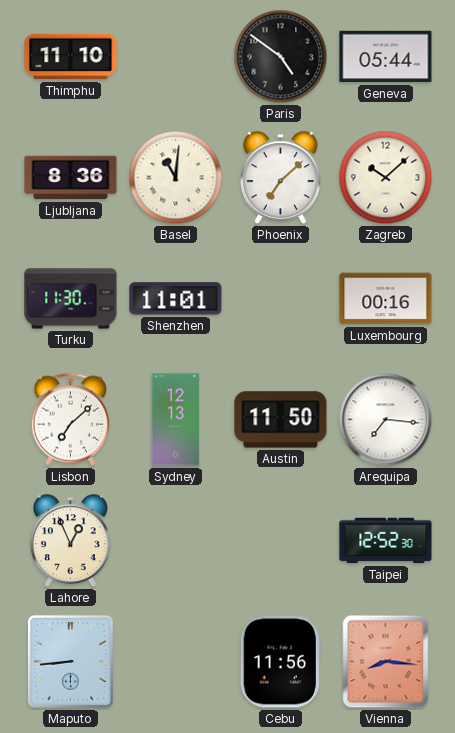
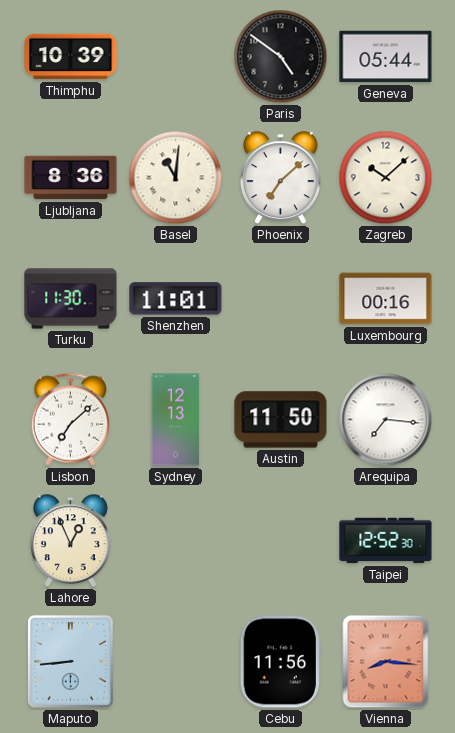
Thimphu: 11:10 -> 10:39
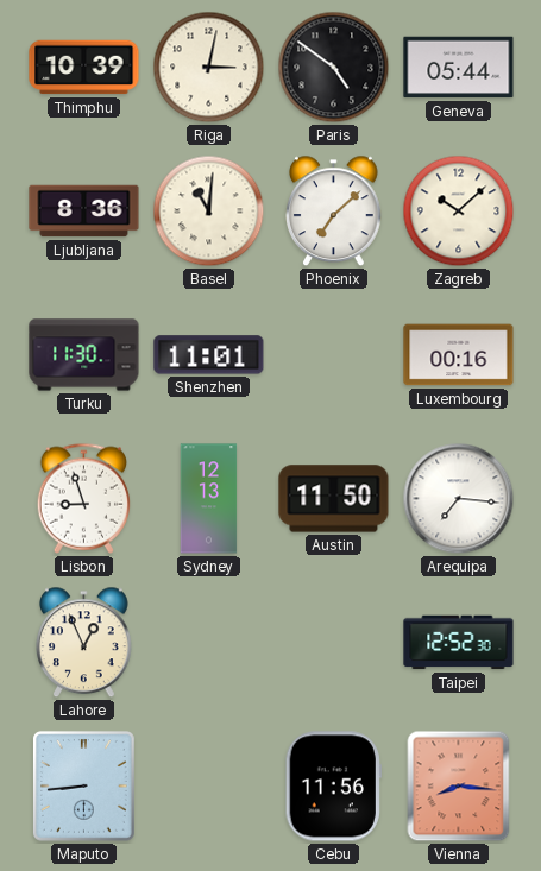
Riga: none -> 3:02
Lisbon: 7:08 -> 8:57
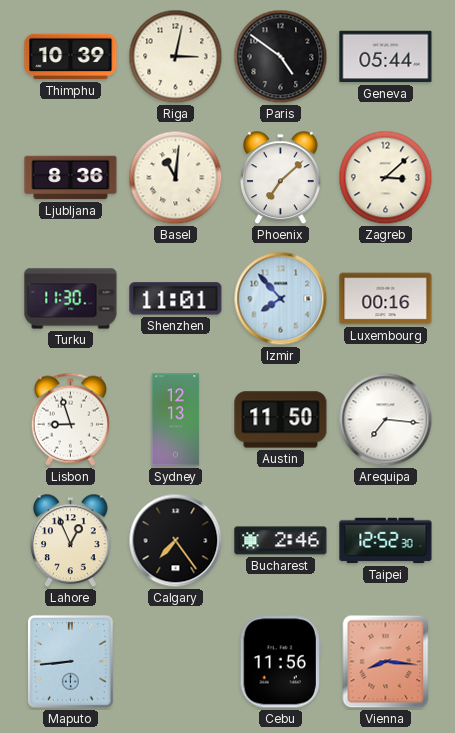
Zagreb: 10:08 -> 3:08
Izmir: none -> 7:53
Calgary: none -> 7:24
Bucharest: none -> 2:46
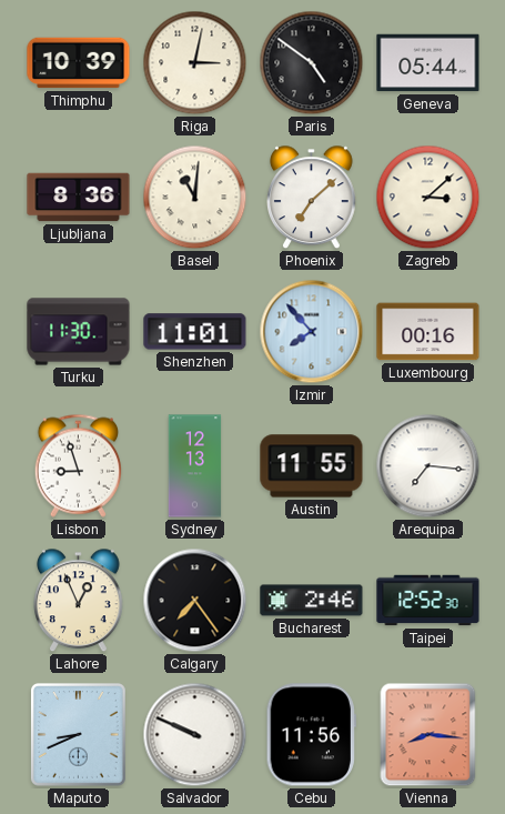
Austin: 11:50 -> 11:55
Maputo: 8:44 -> 8:41
Salvador: none -> 9:49
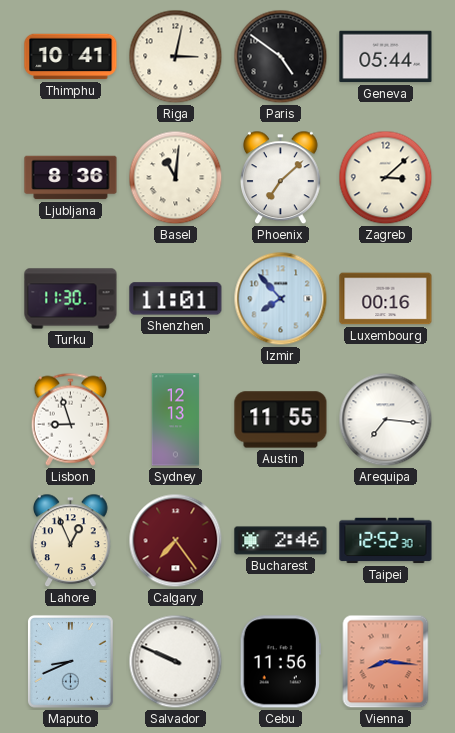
Thimphu: 10:39 -> 10:41
Calgary dial: black -> burgundy
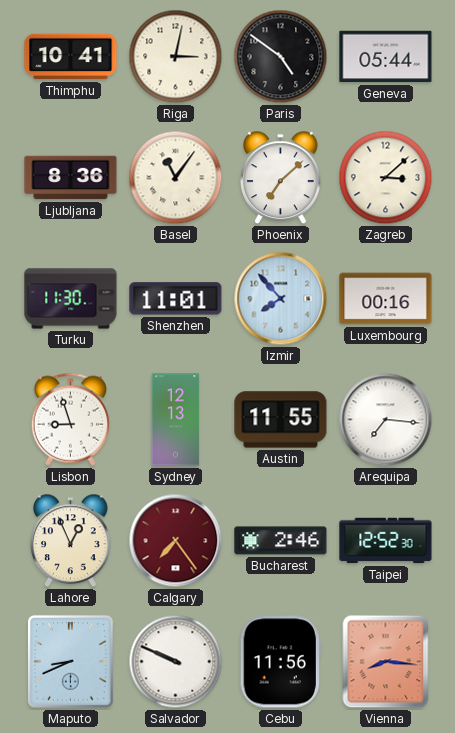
Basel: 11:01 -> 11:06
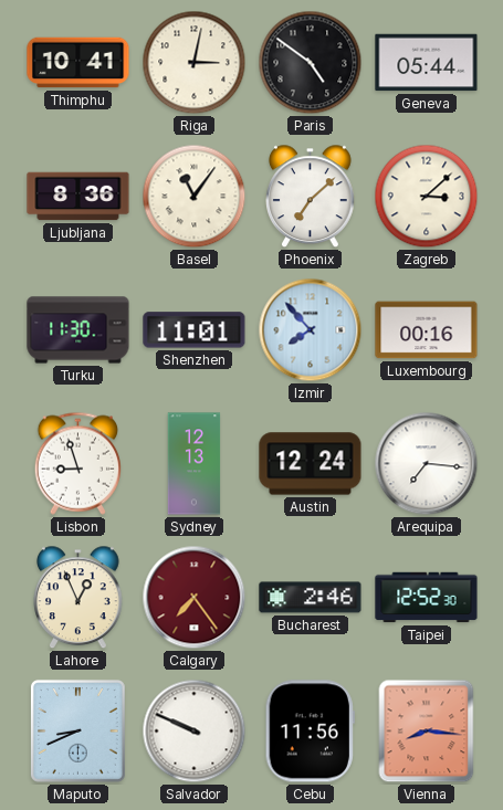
Austin: 11:55 -> 12:24
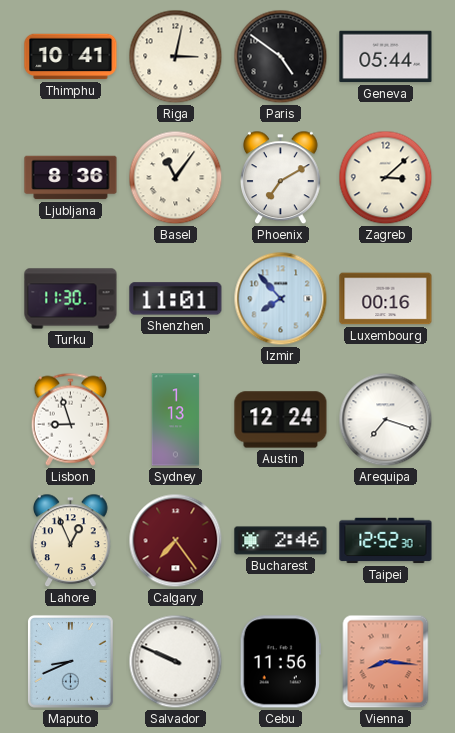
Phoenix: 7:08 -> 7:10
Sydney: 12:13 -> 1:13
Arequipa: 7:16 -> 7:18
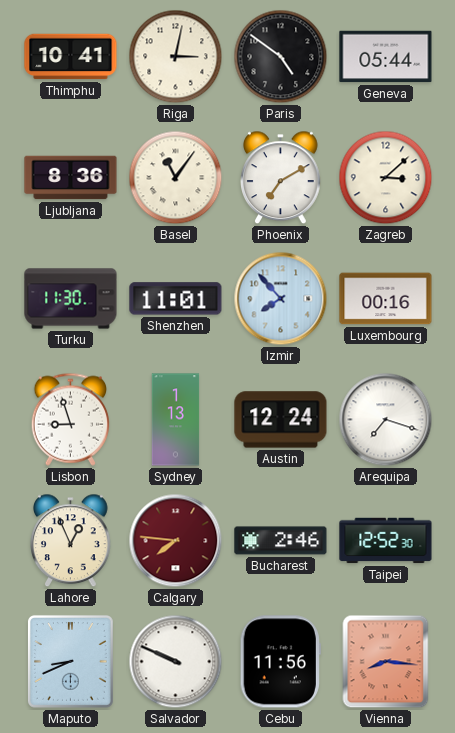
Calgary: 7:24 -> 7:46
